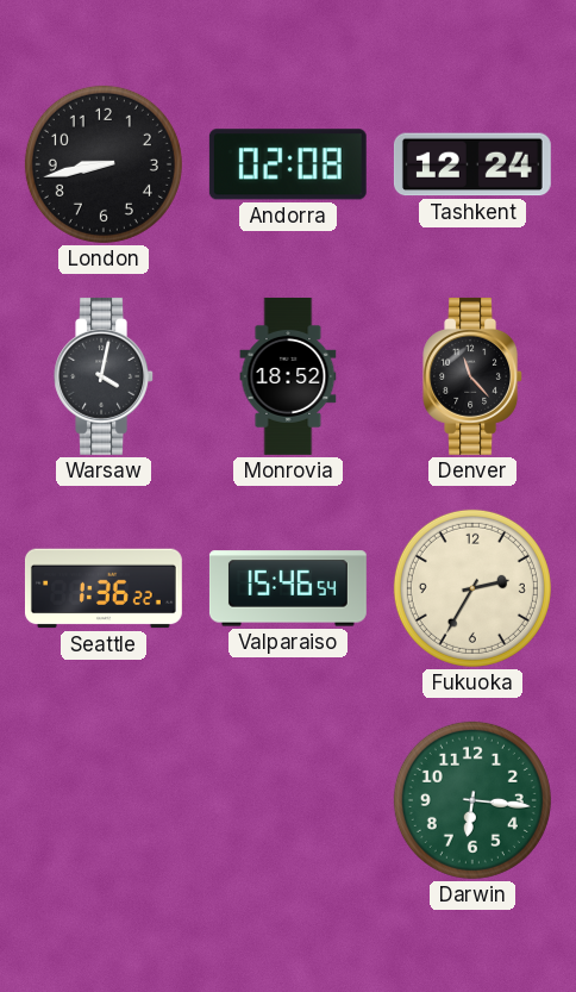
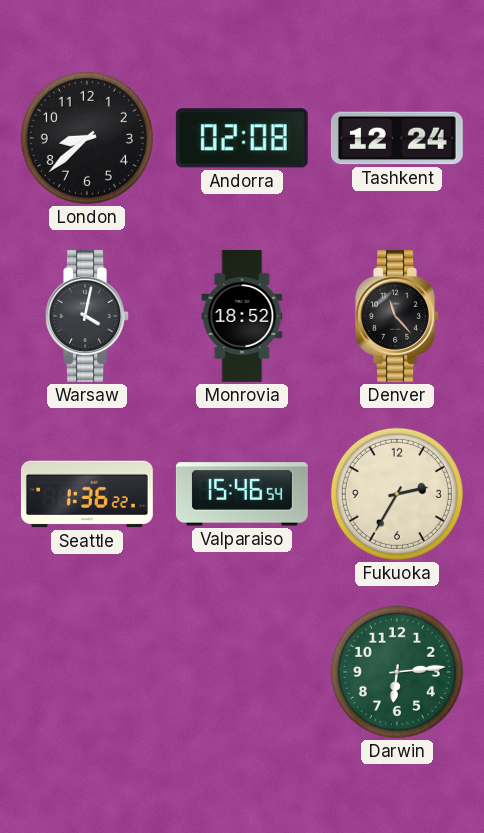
London: 8:43 -> 8:38
Darwin: 6:16 -> 6:14
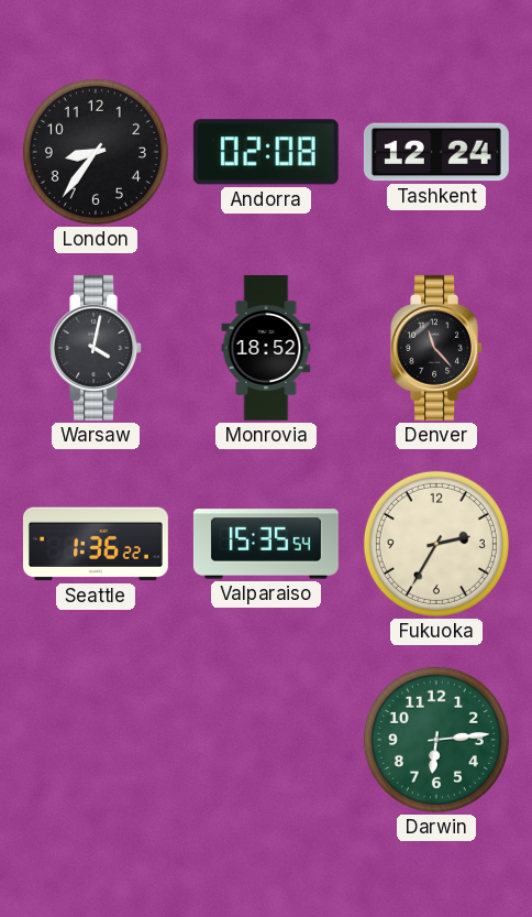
London: 8:38 -> 8:36
Valparaiso: 15:46 -> 15:35
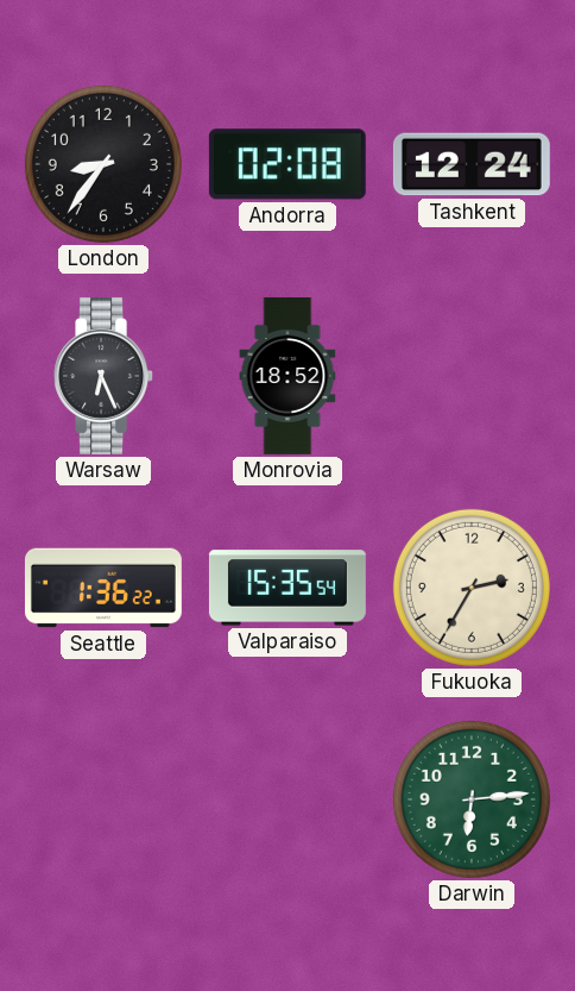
Warsaw: 4:02 -> 6:26
Denver: 11:23 -> none
